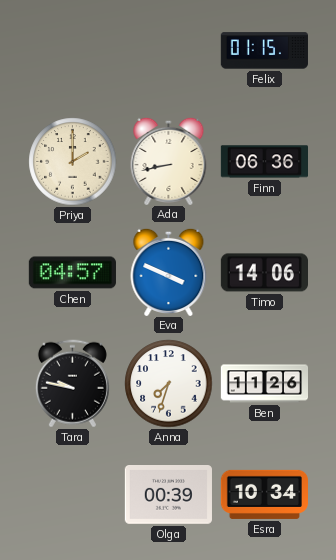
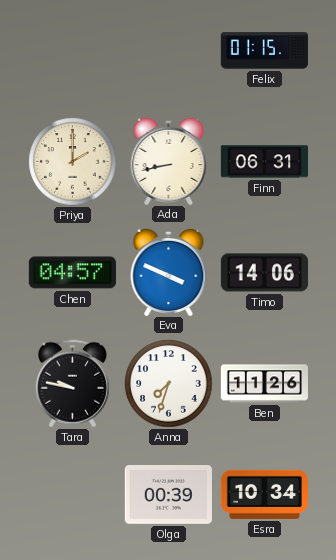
Finn: 06:36 -> 06:31
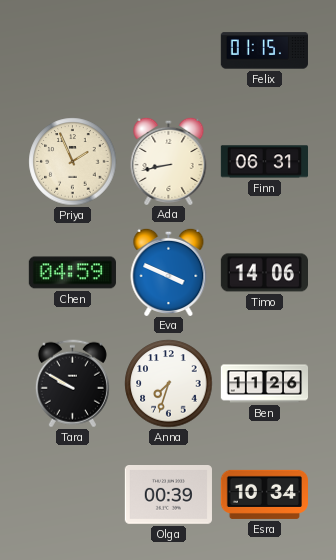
Priya: 2:00 -> 1:56
Chen: 04:57 -> 04:59
Tara: 9:47 -> 9:50
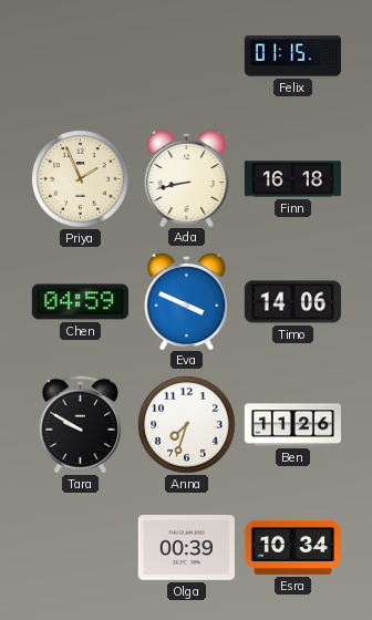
Finn: 06:31 -> 16:18
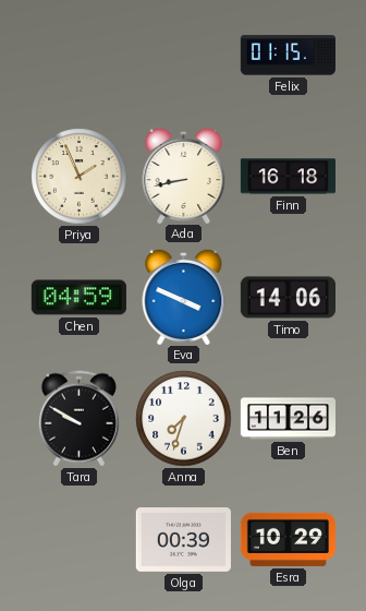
Esra: 10:34 -> 10:29
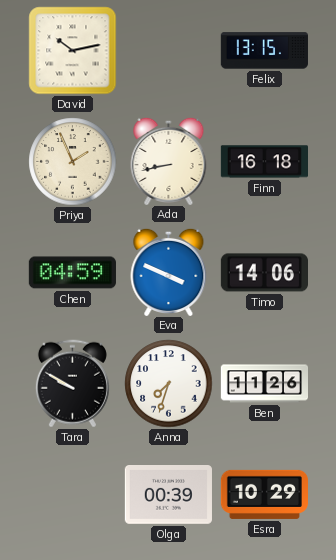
David: none -> 10:13
Felix: 01:15 -> 13:15
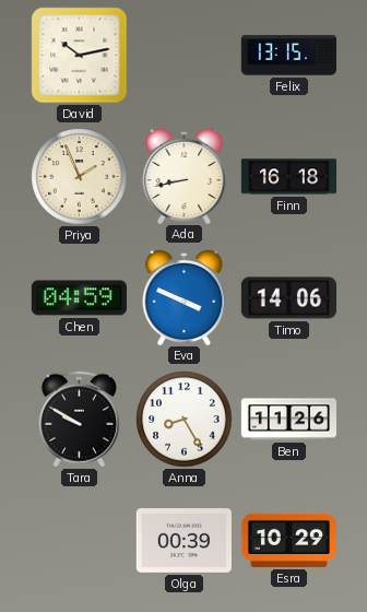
Anna: 7:33 -> 8:25
